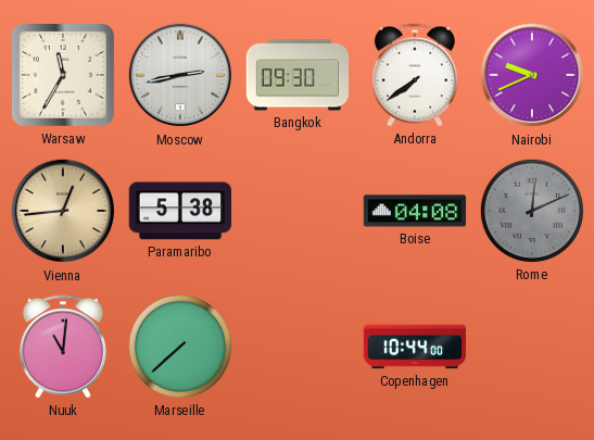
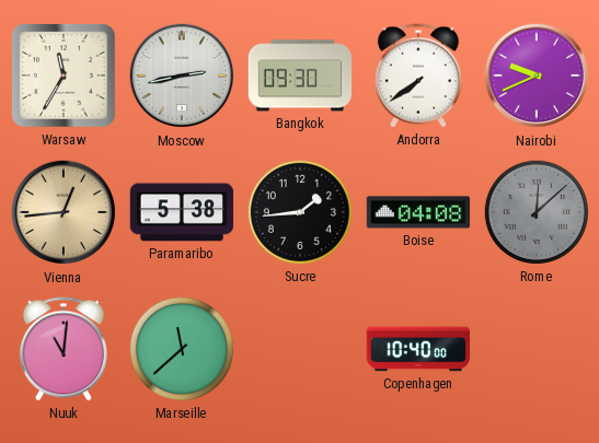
Sucre: none -> 1:44
Rome: 12:11 -> 12:08
Marseille: 7:38 -> 11:38
Copenhagen: 10:44 -> 10:40
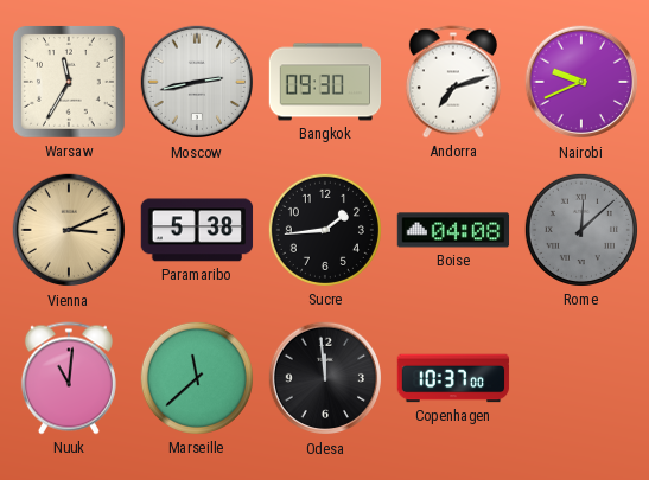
Andorra: 7:39 -> 7:12
Vienna: 12:44 -> 3:11
Odesa: none -> 11:59
Copenhagen: 10:40 -> 10:37
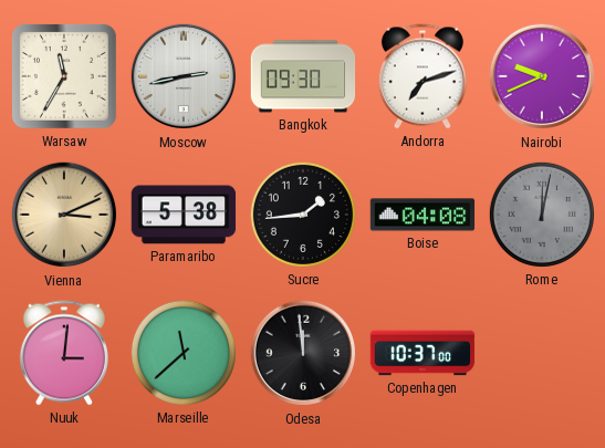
Rome: 12:08 -> 12:02
Nuuk: 11:01 -> 3:01
